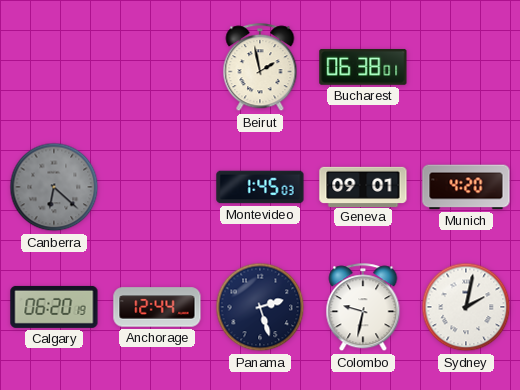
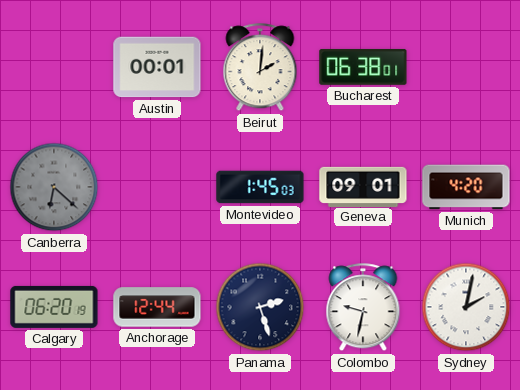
Austin: none -> 00:01
Beirut: 1:58 -> 2:01
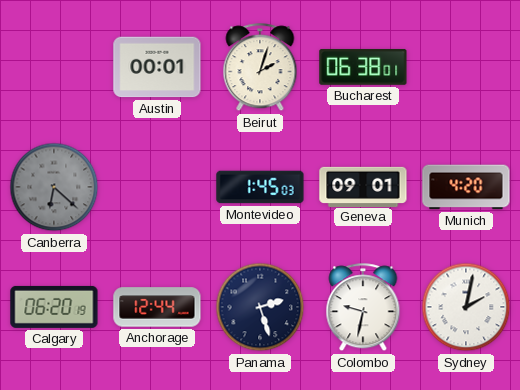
Beirut: 2:01 -> 2:03
